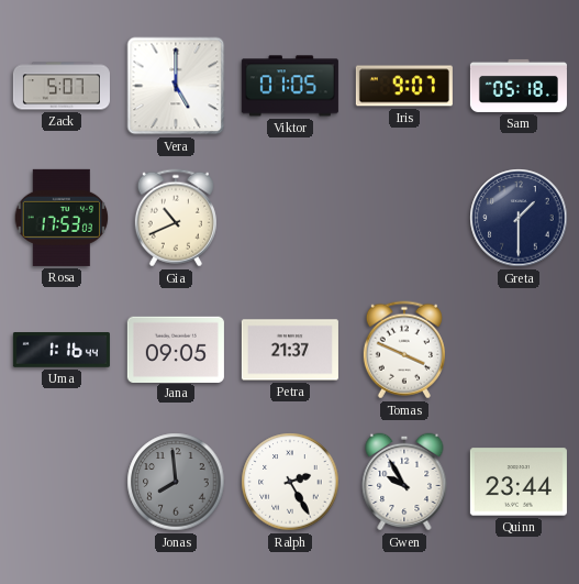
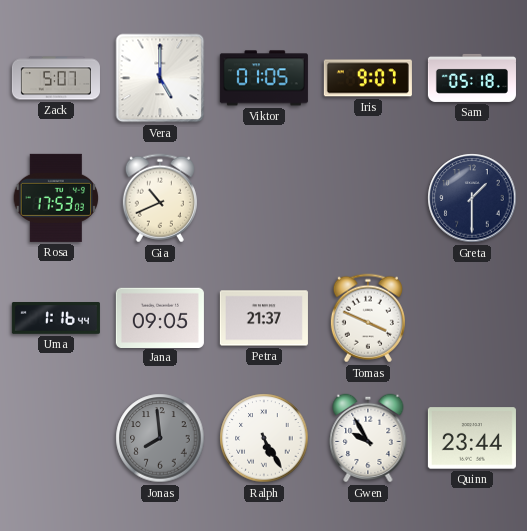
Ralph: 2:25 -> 5:25
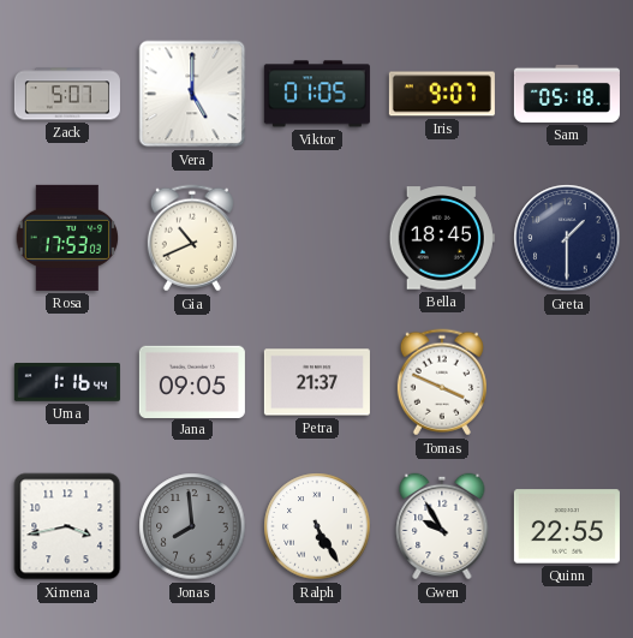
Bella: none -> 18:45
Ximena: none -> 3:43
Quinn: 23:44 -> 22:55
